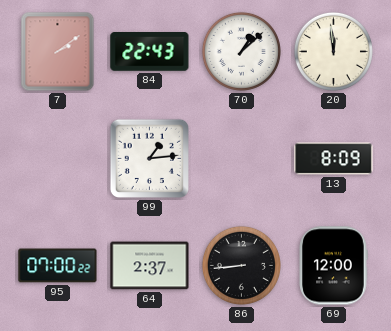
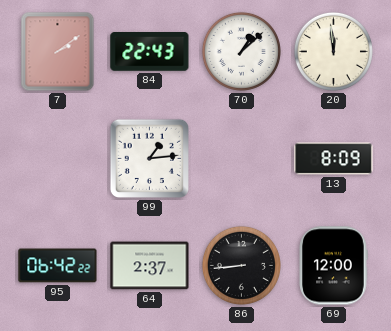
95: 07:00 -> 06:42
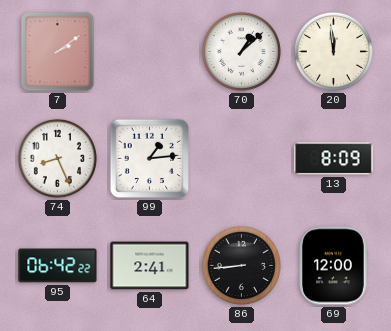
84: 22:43 -> none
74: none -> 8:26
64: 2:37 -> 2:41
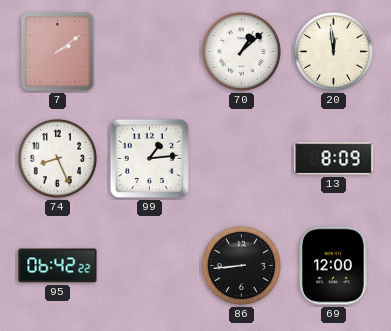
64: 2:41 -> none
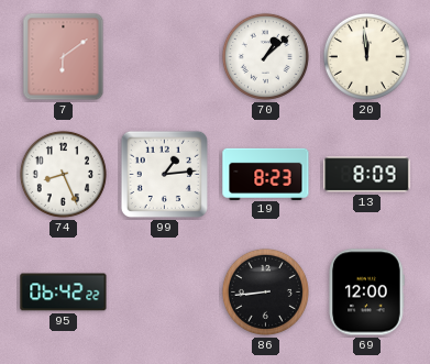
7: 2:09 -> 6:09
19: none -> 8:23
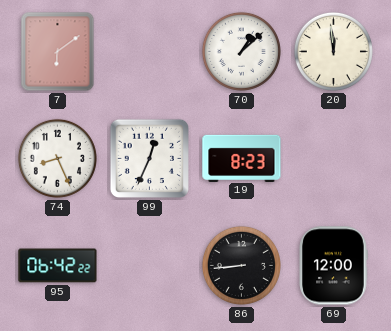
99: 1:14 -> 12:34
13: 8:09 -> none
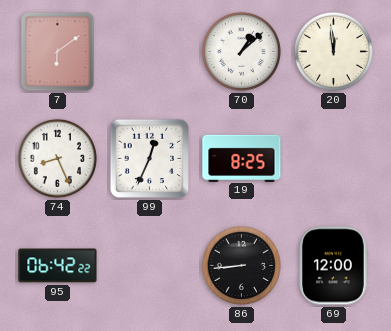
19: 8:23 -> 8:25
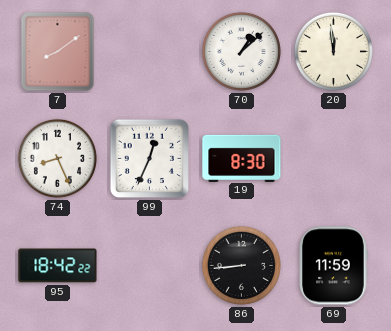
7: 6:09 -> 8:09
19: 8:25 -> 8:30
95: 06:42 -> 18:42
69: 12:00 -> 11:59
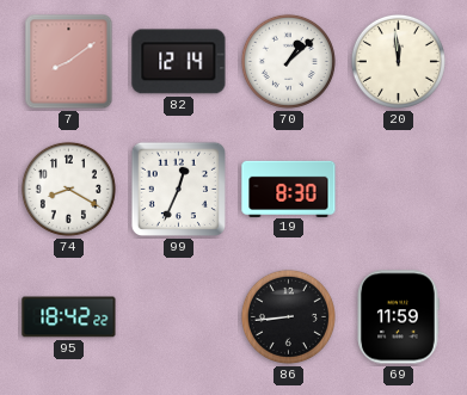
82: none -> 12:14
74: 8:26 -> 8:20
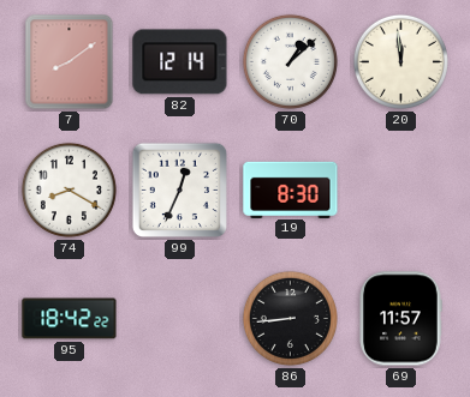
69: 11:59 -> 11:57
